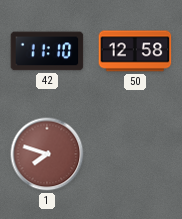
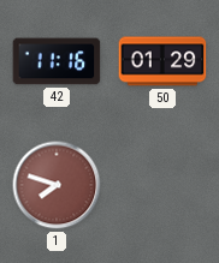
42: 11:10 -> 11:16
50: 12:58 -> 01:29
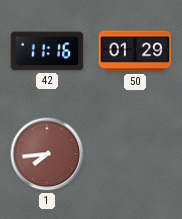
1: 7:48 -> 7:44
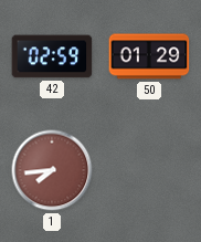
42: 11:16 -> 02:59
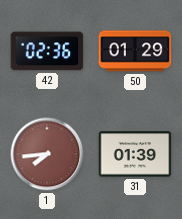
42: 02:59 -> 02:36
31: none -> 01:39
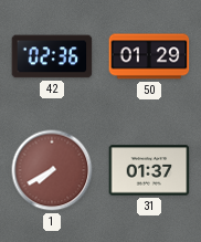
1: 7:44 -> 7:40
31: 01:39 -> 01:37
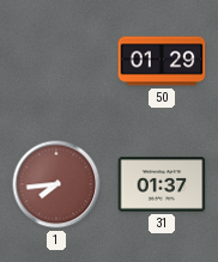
42: 02:36 -> none
1: 7:40 -> 7:44
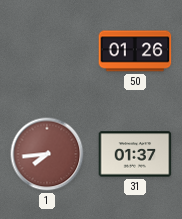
50: 01:29 -> 01:26
